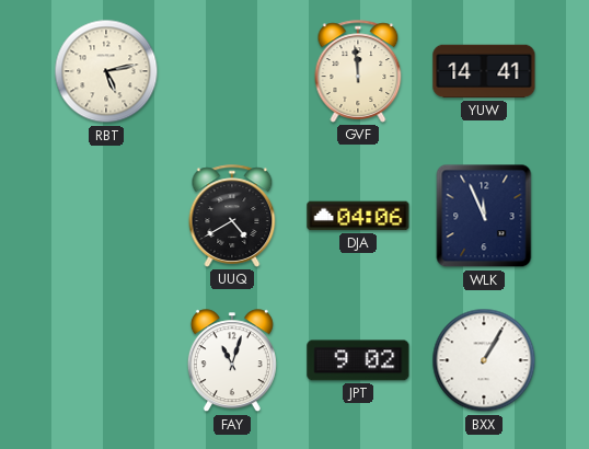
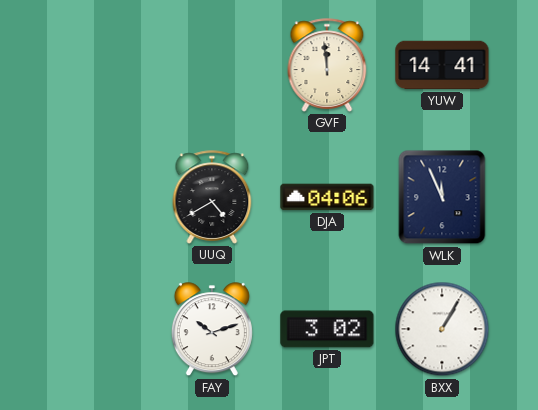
RBT: 5:13 -> none
FAY: 11:03 -> 10:12
JPT: 9:02 -> 3:02
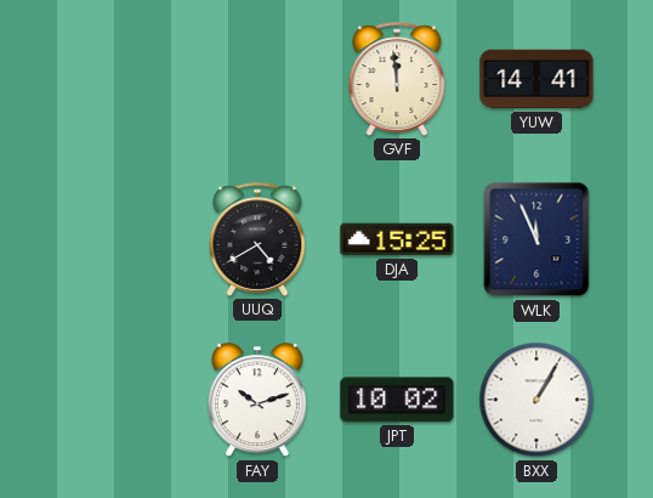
DJA: 04:06 -> 15:25
JPT: 3:02 -> 10:02
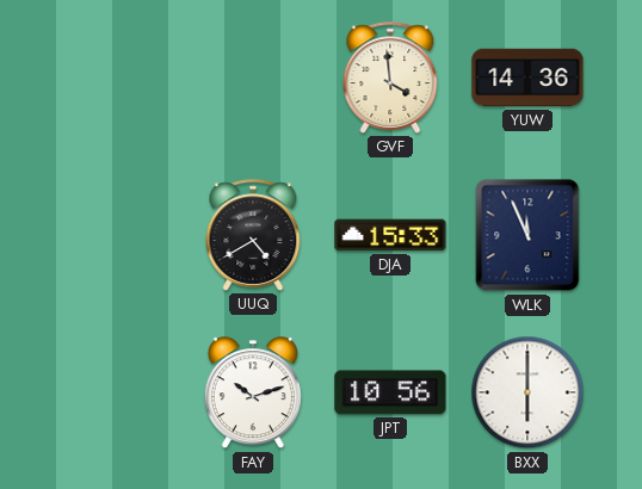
GVF: 11:59 -> 3:59
YUW: 14:41 -> 14:36
DJA: 15:25 -> 15:33
JPT: 10:02 -> 10:56
BXX: 1:05 -> 6:00
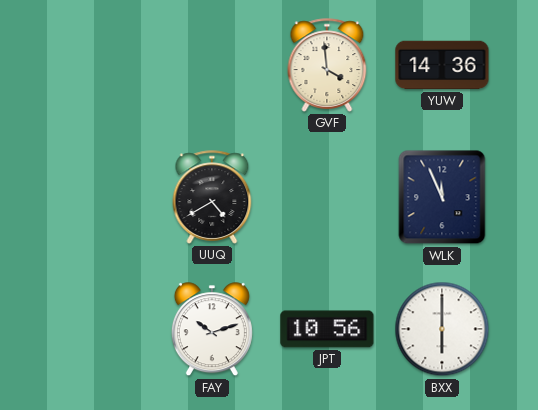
DJA: 15:33 -> none
